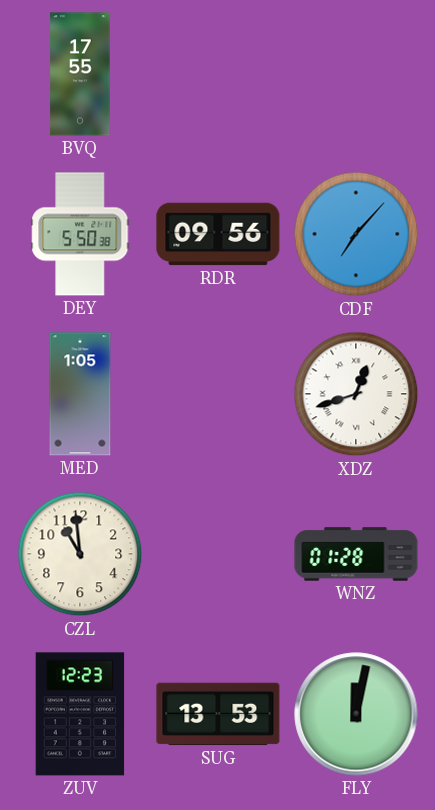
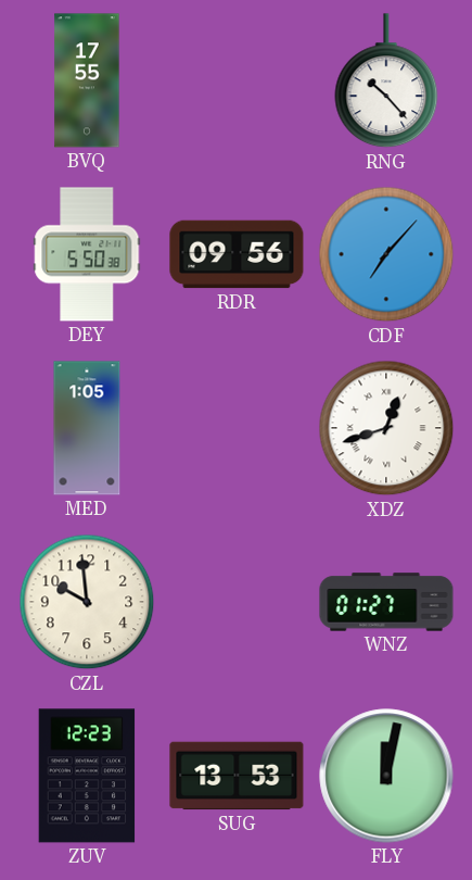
RNG: none -> 10:23
CZL: 10:59 -> 9:59
WNZ: 01:28 -> 01:27
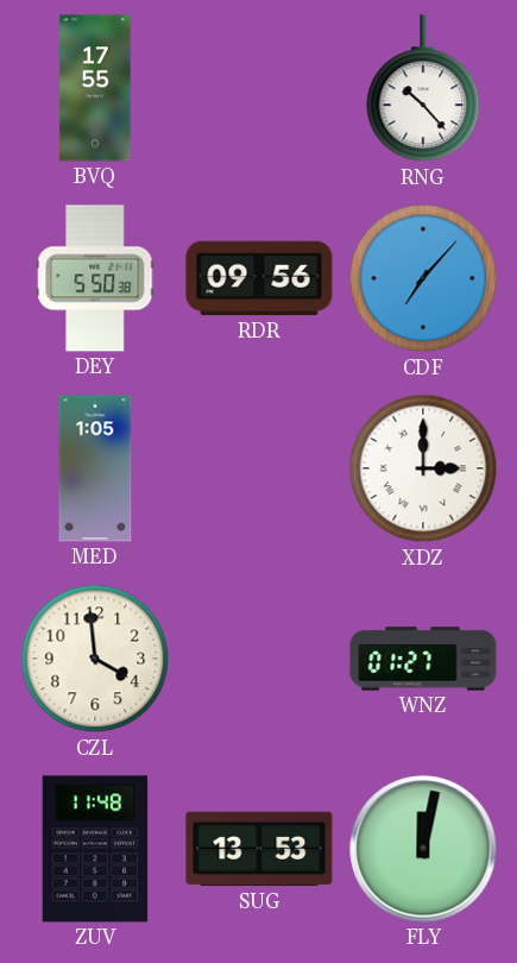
XDZ: 12:42 -> 3:00
CZL: 9:59 -> 3:59
ZUV: 12:23 -> 11:48
